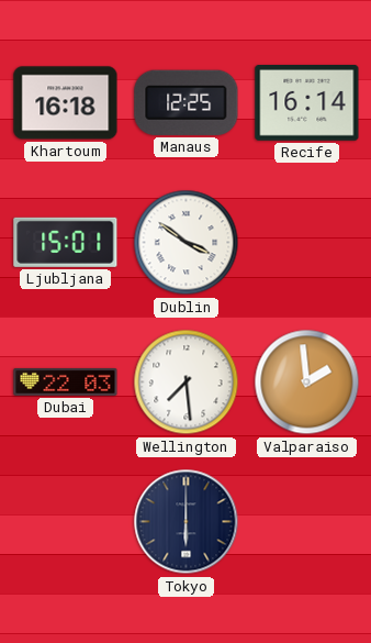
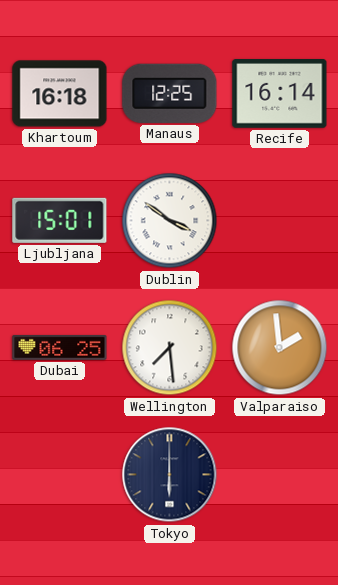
Dubai: 22:03 -> 06:25
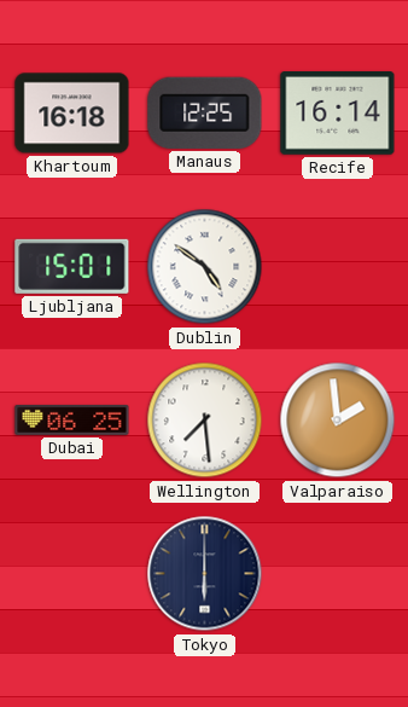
Dublin: 3:51 -> 4:51
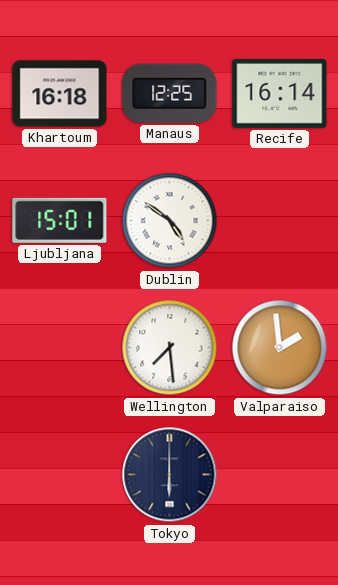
Dubai: 06:25 -> none
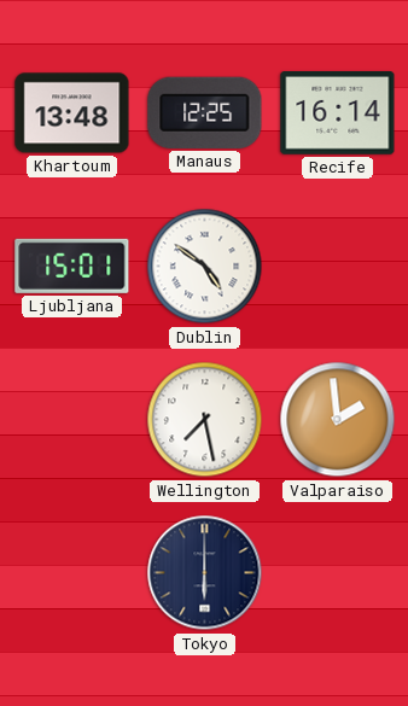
Khartoum: 16:18 -> 13:48
Wellington: 7:29 -> 7:28
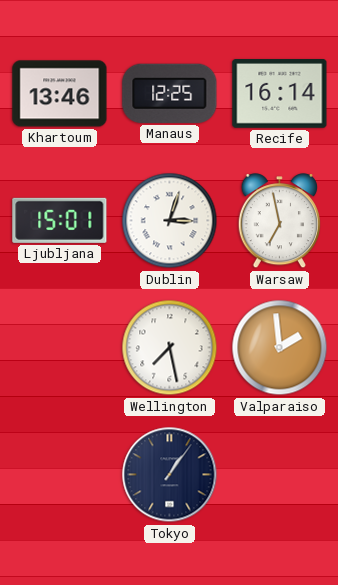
Khartoum: 13:48 -> 13:46
Dublin: 4:51 -> 3:03
Warsaw: none -> 6:58
Tokyo: 6:00 -> 1:06
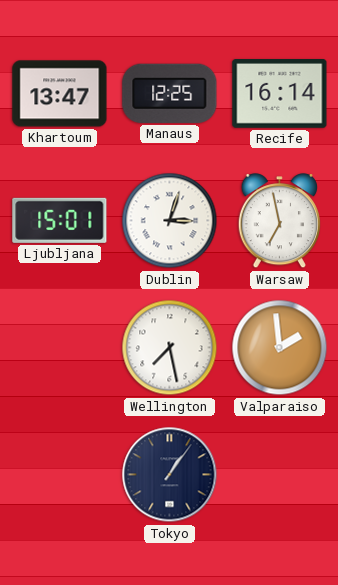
Khartoum: 13:46 -> 13:47
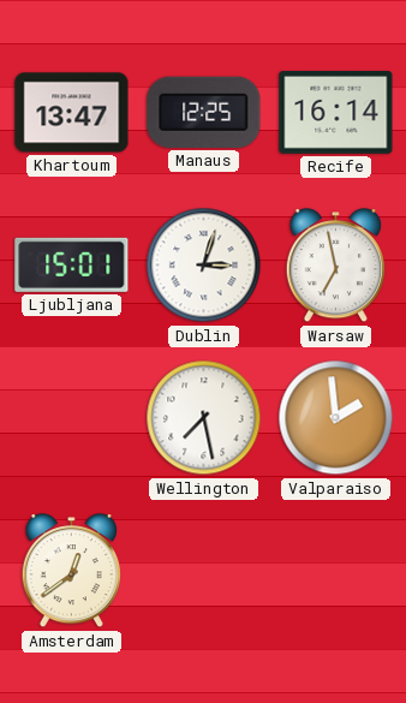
Amsterdam: none -> 12:39
Tokyo: 1:06 -> none
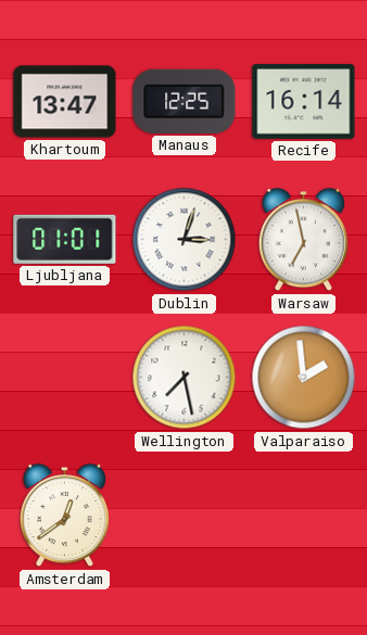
Ljubljana: 15:01 -> 01:01
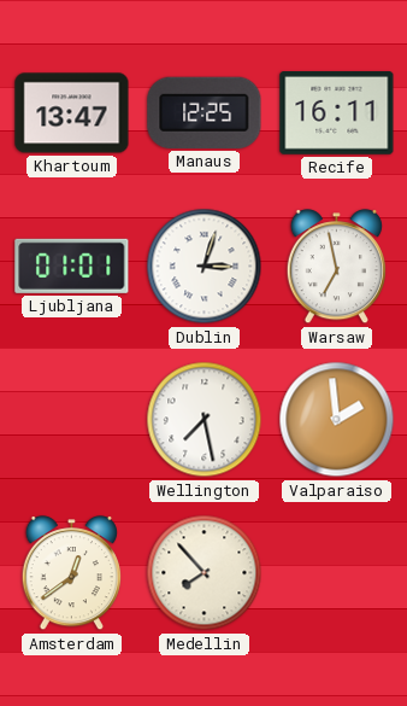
Recife: 16:14 -> 16:11
Medellin: none -> 7:53
